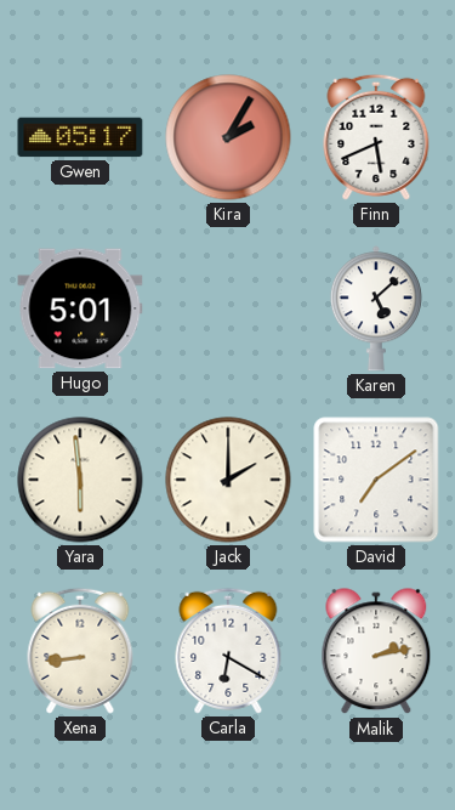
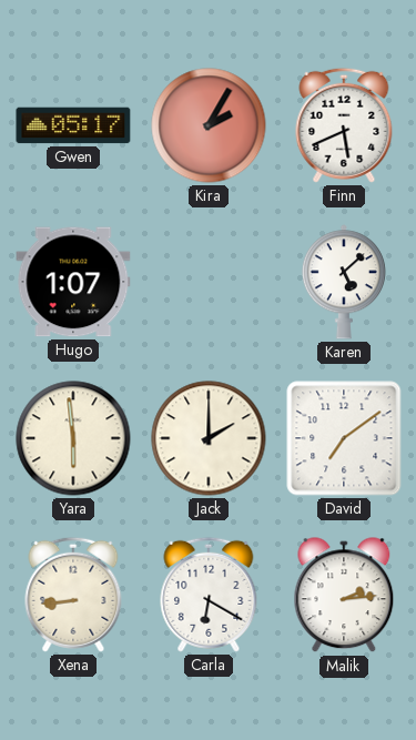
Hugo: 5:01 -> 1:07
Malik: 2:13 -> 2:14
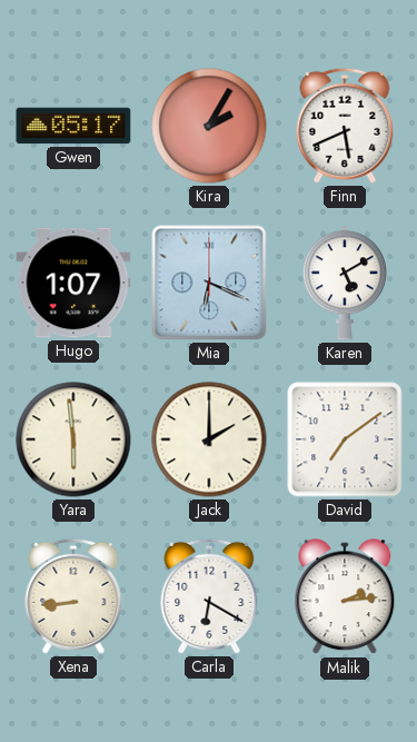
Mia: none -> 6:19
Karen: 5:08 -> 5:10
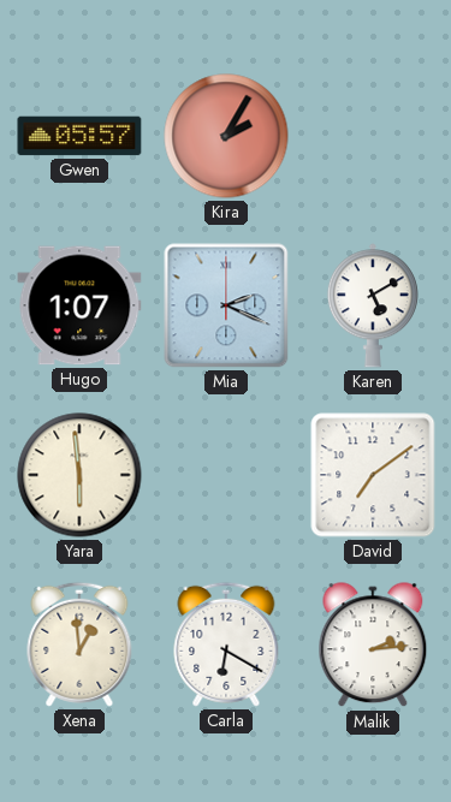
Gwen: 05:17 -> 05:57
Finn: 5:41 -> none
Mia: 6:19 -> 2:19
Jack: 2:00 -> none
Xena: 8:44 -> 12:59
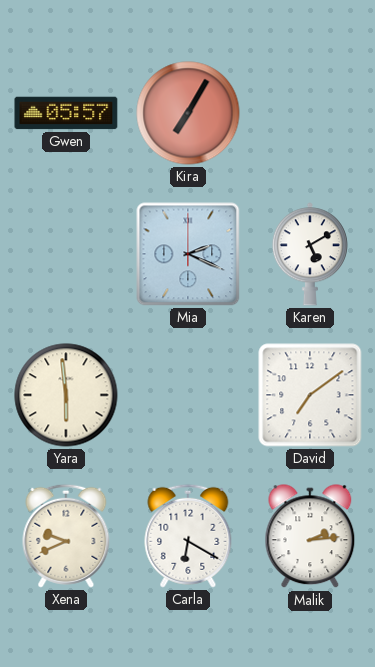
Kira: 2:05 -> 7:05
Hugo: 1:07 -> none
Xena: 12:59 -> 9:41
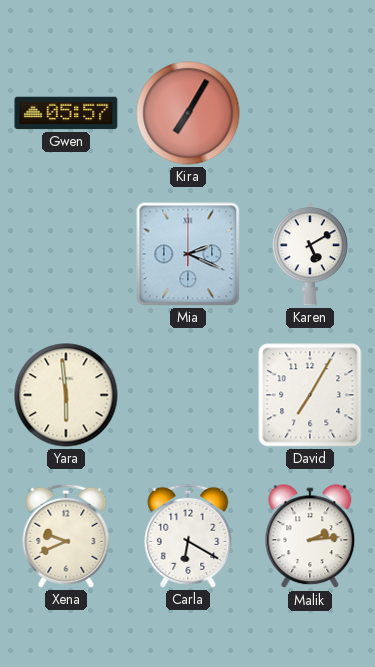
David: 7:09 -> 7:05
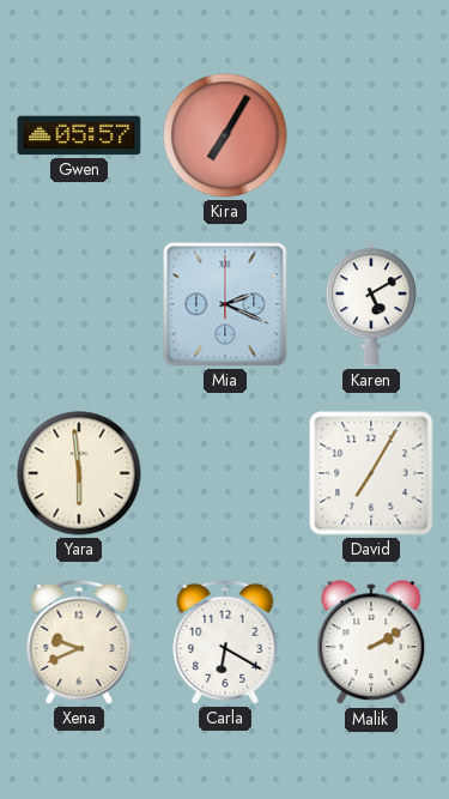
Malik: 2:14 -> 2:10
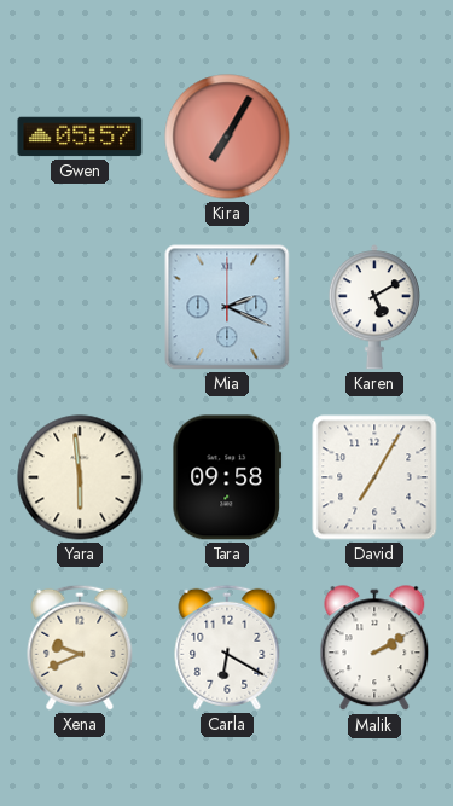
Tara: none -> 09:58
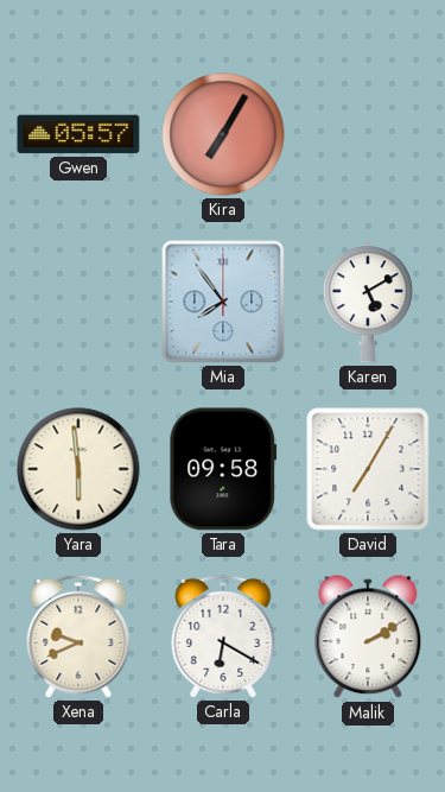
Mia: 2:19 -> 7:54
